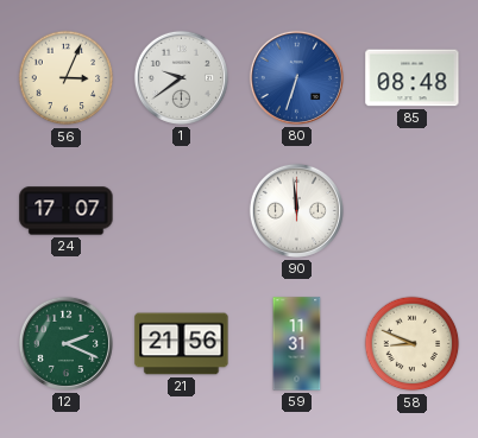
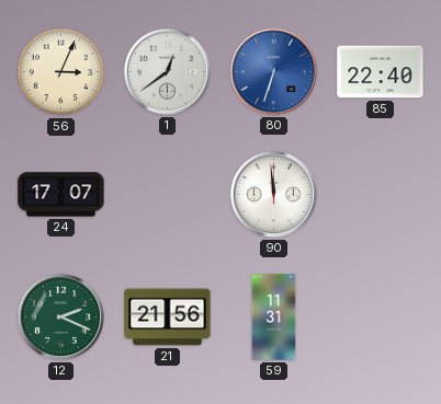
1: 9:39 -> 12:39
85: 08:48 -> 22:40
58: 8:49 -> none
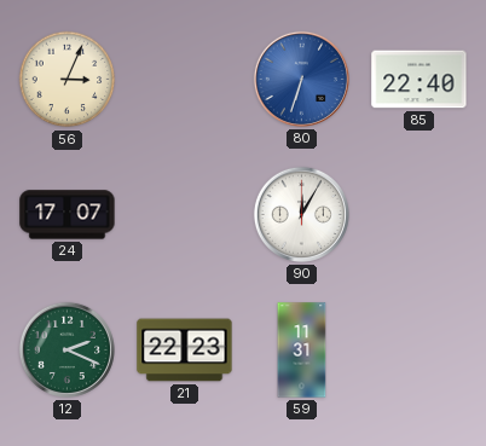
1: 12:39 -> none
90: 11:59 -> 12:05
21: 21:56 -> 22:23
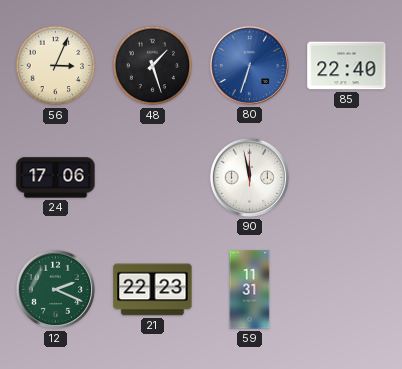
48: none -> 1:27
24: 17:07 -> 17:06
90: 12:05 -> 11:58
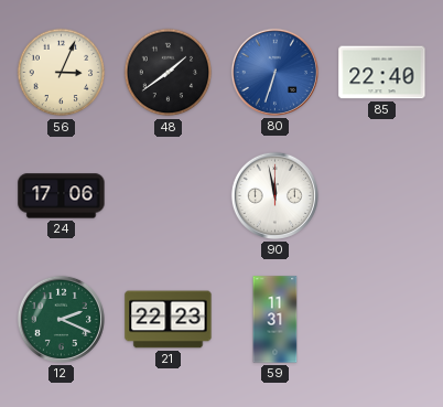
48: 1:27 -> 1:39
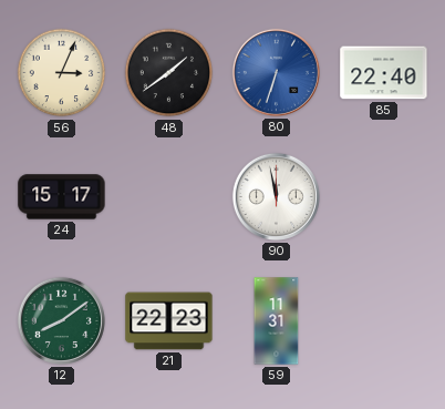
24: 17:06 -> 15:17
12: 2:19 -> 8:09
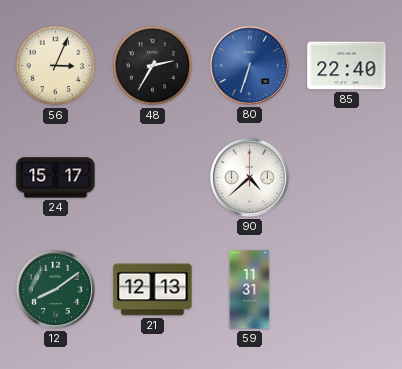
48: 1:39 -> 2:35
90: 11:58 -> 4:38
21: 22:23 -> 12:13
